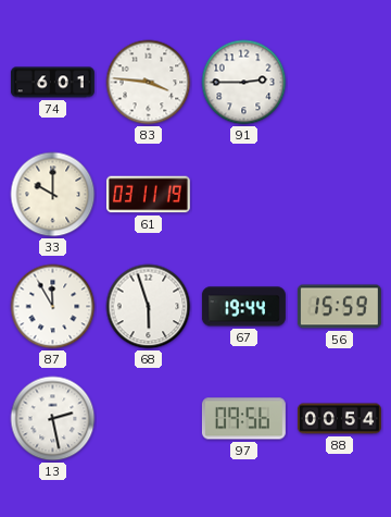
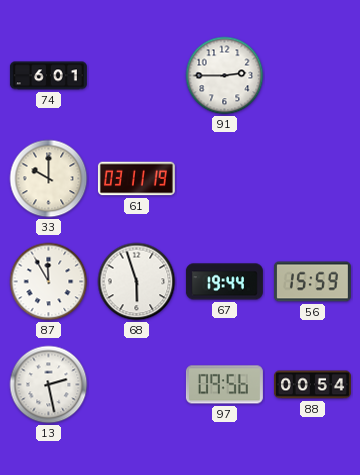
83: 3:46 -> none
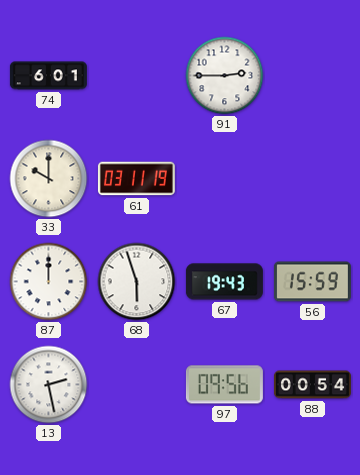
87: 11:55 -> 12:00
67: 19:44 -> 19:43
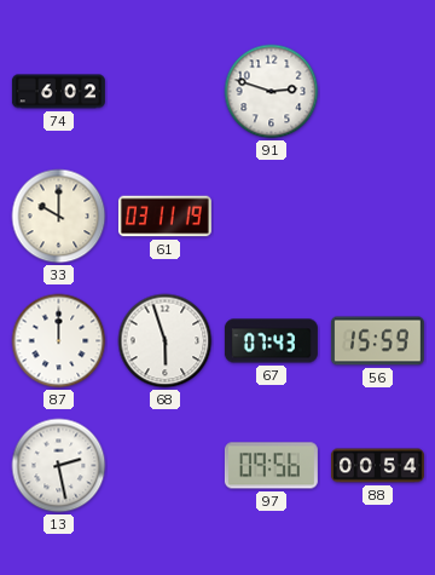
74: 6:01 -> 6:02
91: 2:45 -> 2:48
67: 19:43 -> 07:43
